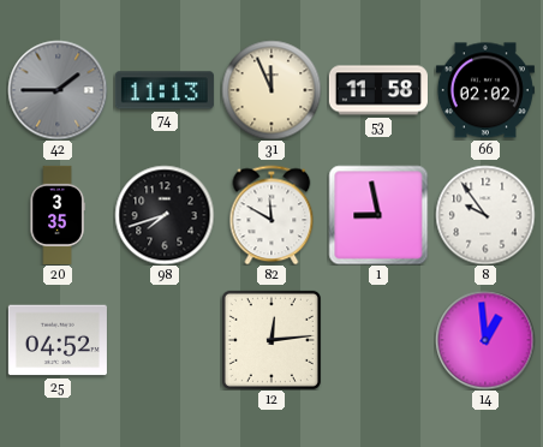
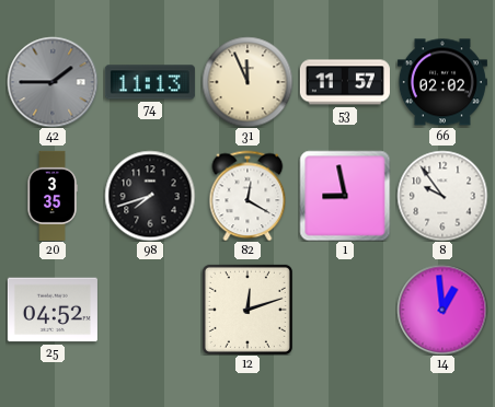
53: 11:58 -> 11:57
82: 11:50 -> 12:20
12: 12:14 -> 12:12
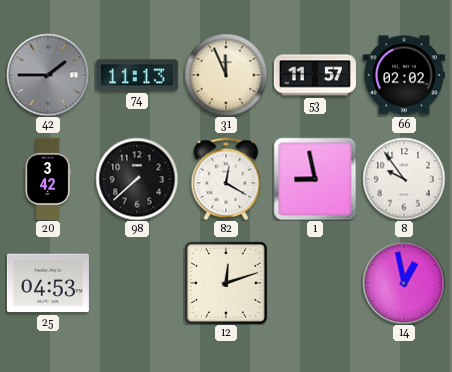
20: 3:35 -> 3:42
98: 7:42 -> 7:38
25: 04:52 -> 04:53
14: 12:59 -> 12:58
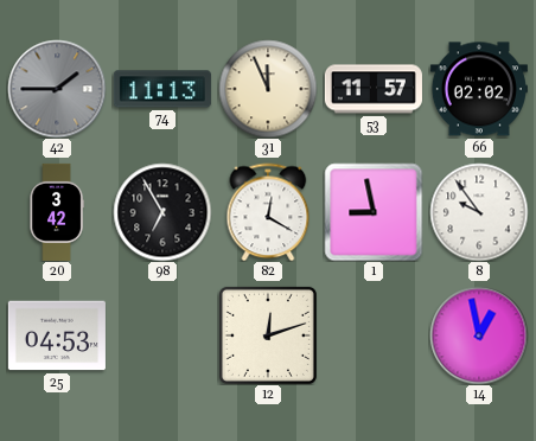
98: 7:38 -> 6:55
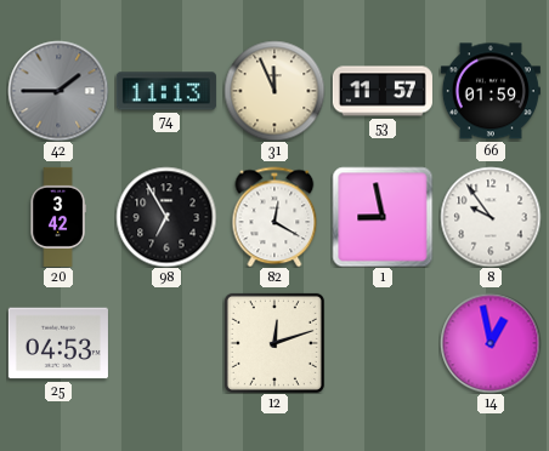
66: 02:02 -> 01:59
